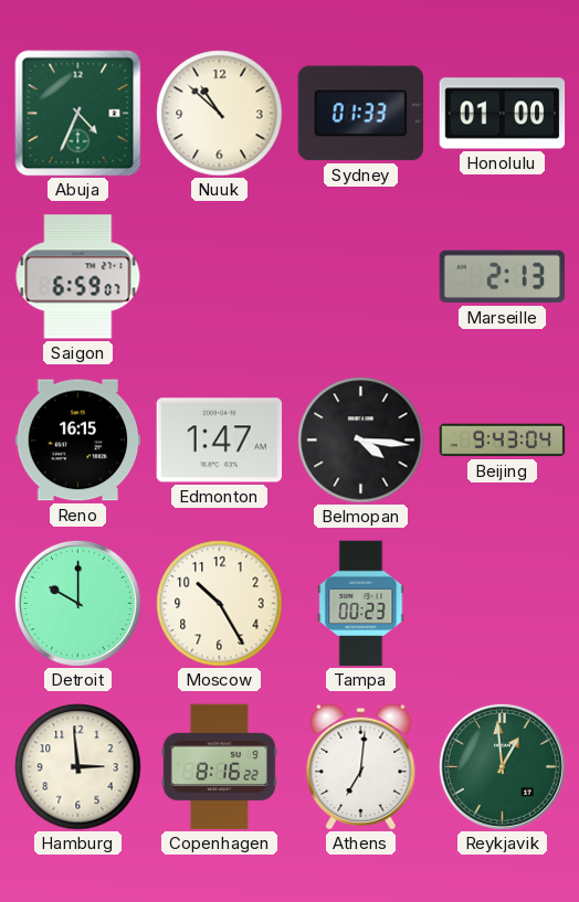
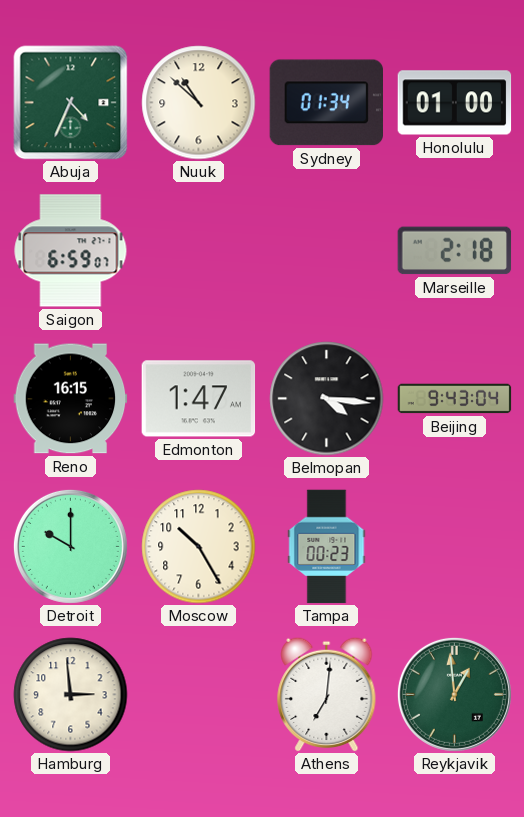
Sydney: 01:33 -> 01:34
Marseille: 2:13 -> 2:18
Copenhagen: 8:16 -> none
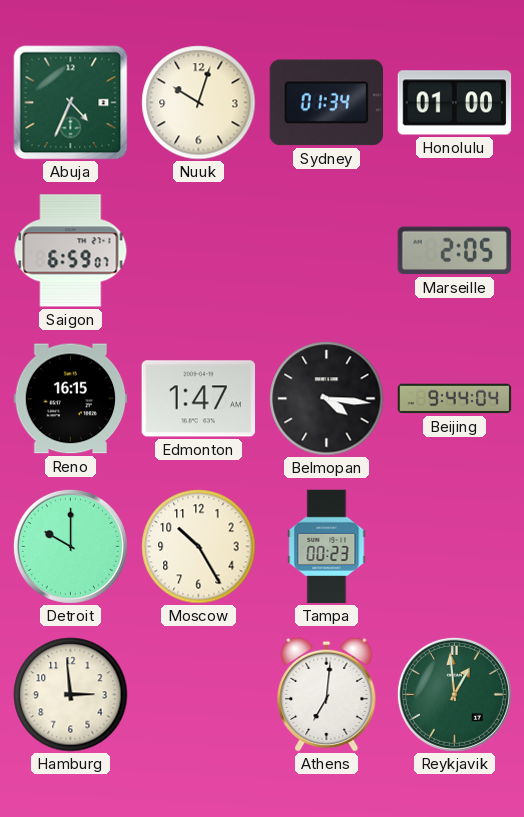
Nuuk: 10:52 -> 10:03
Marseille: 2:18 -> 2:05
Beijing: 9:43 -> 9:44
